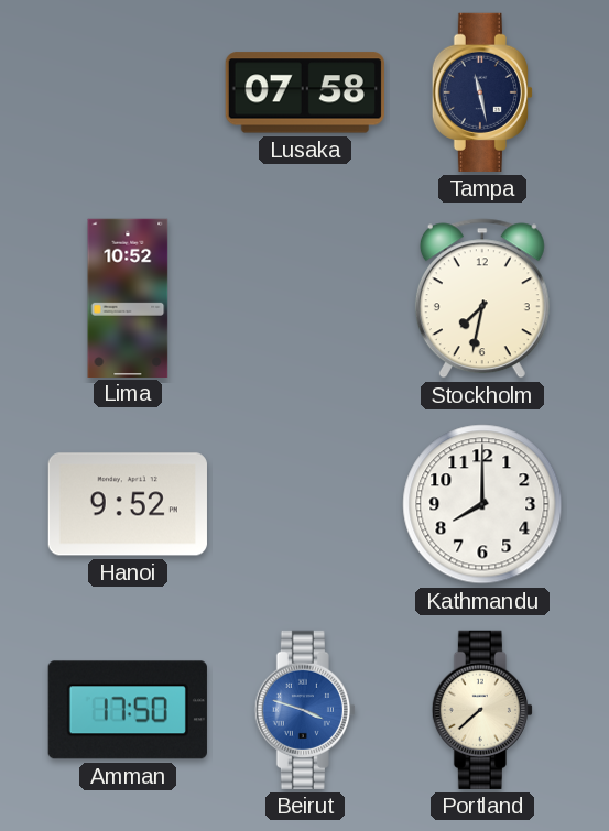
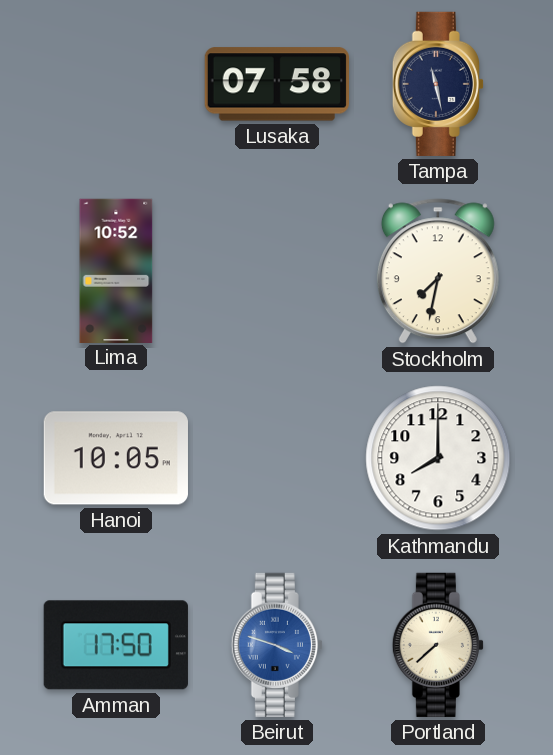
Hanoi: 9:52 -> 10:05
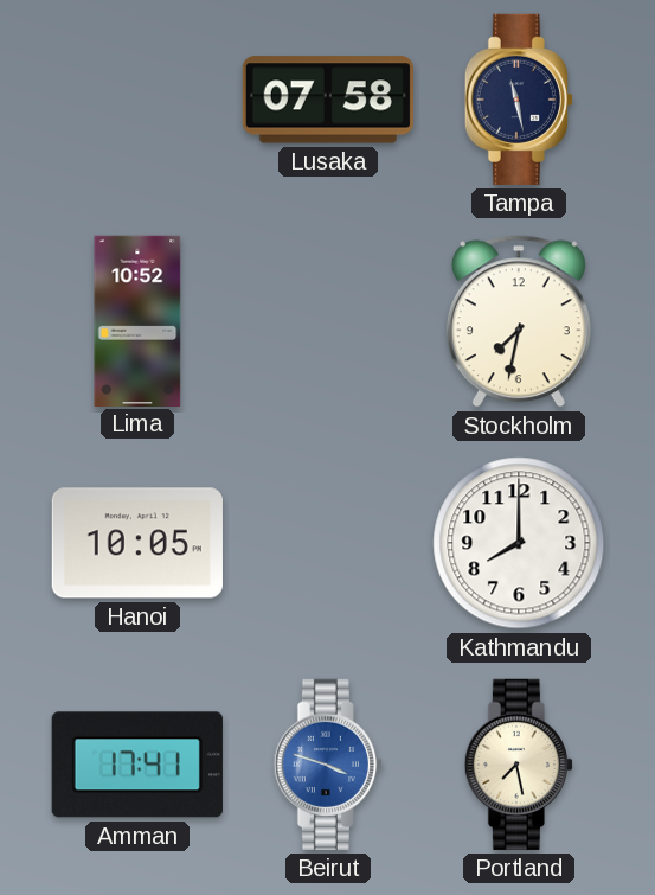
Amman: 17:50 -> 17:41
Portland: 7:38 -> 7:28
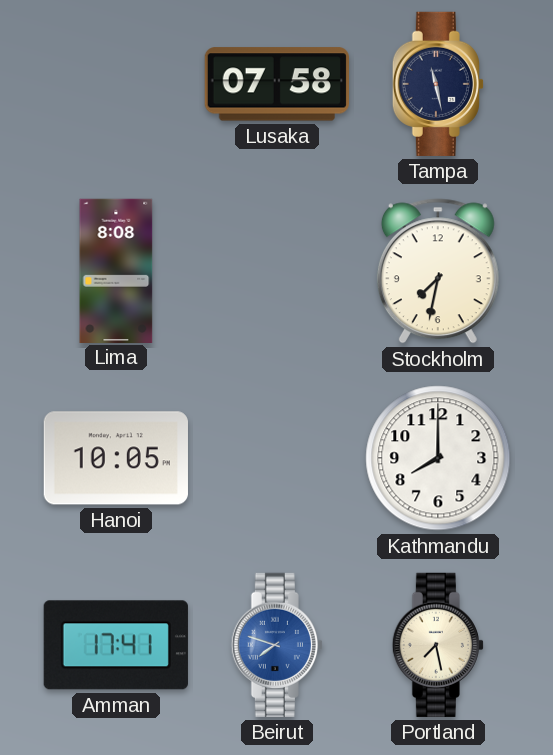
Lima: 10:52 -> 8:08
Beirut: 3:48 -> 7:48
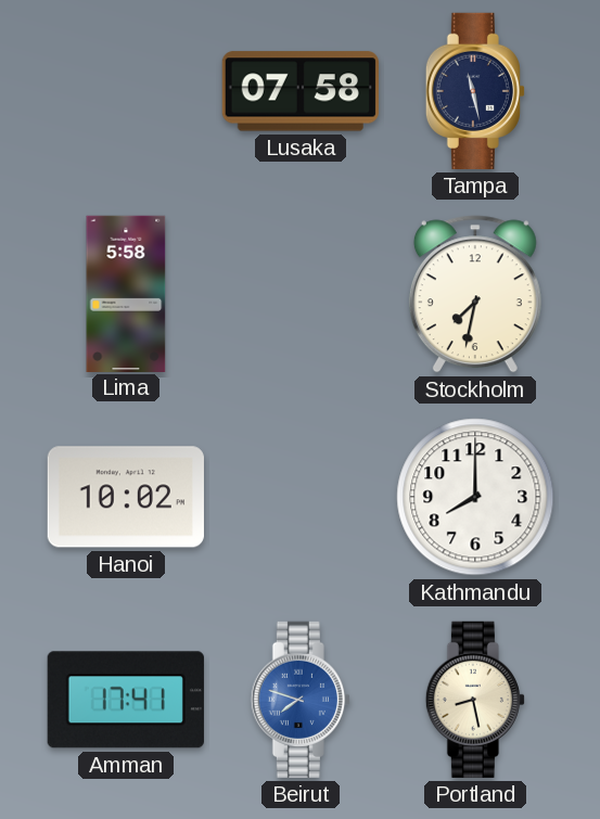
Lima: 8:08 -> 5:58
Hanoi: 10:05 -> 10:02
Portland: 7:28 -> 8:28
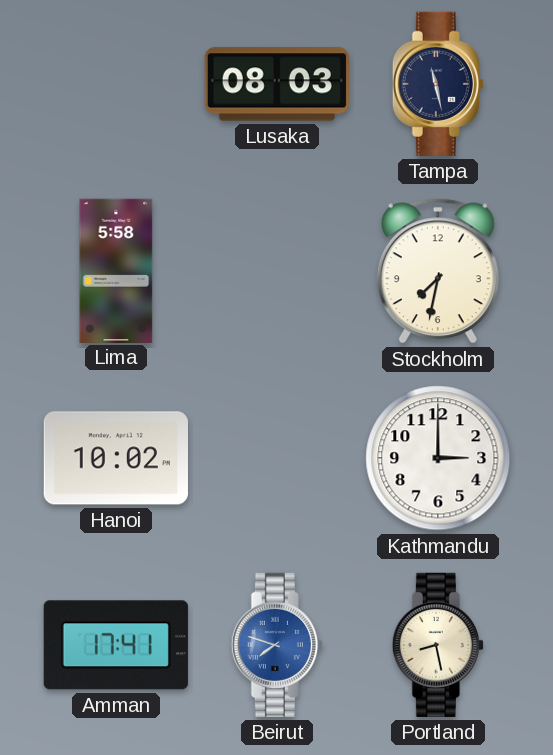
Lusaka: 07:58 -> 08:03
Kathmandu: 8:00 -> 3:00
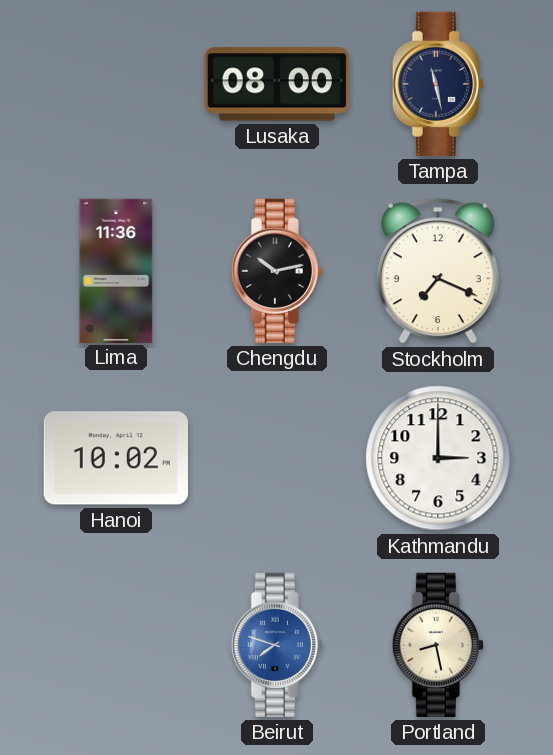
Lusaka: 08:03 -> 08:00
Lima: 5:58 -> 11:36
Chengdu: none -> 10:13
Stockholm: 7:32 -> 7:19
Amman: 17:41 -> none
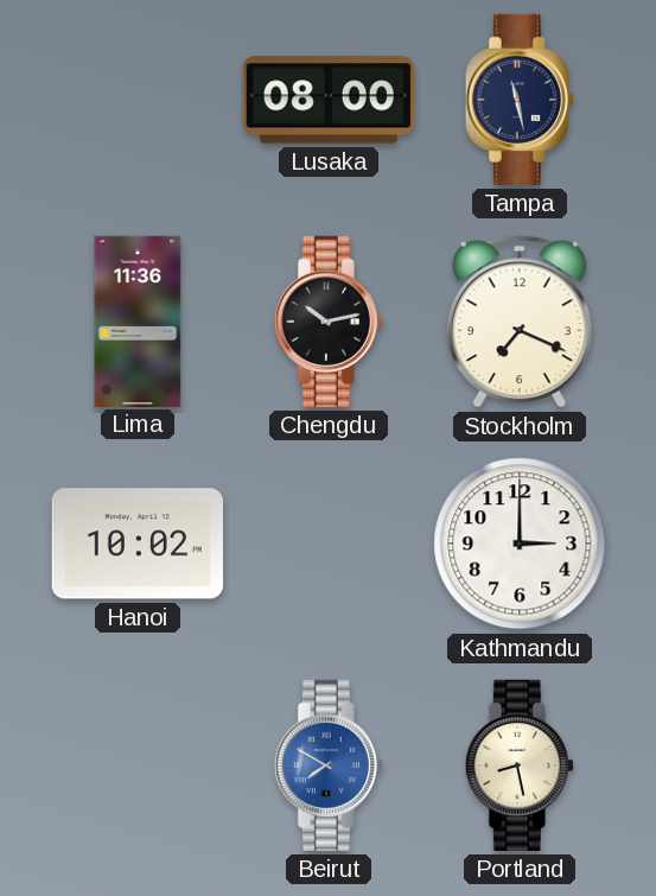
Beirut: 7:48 -> 7:50
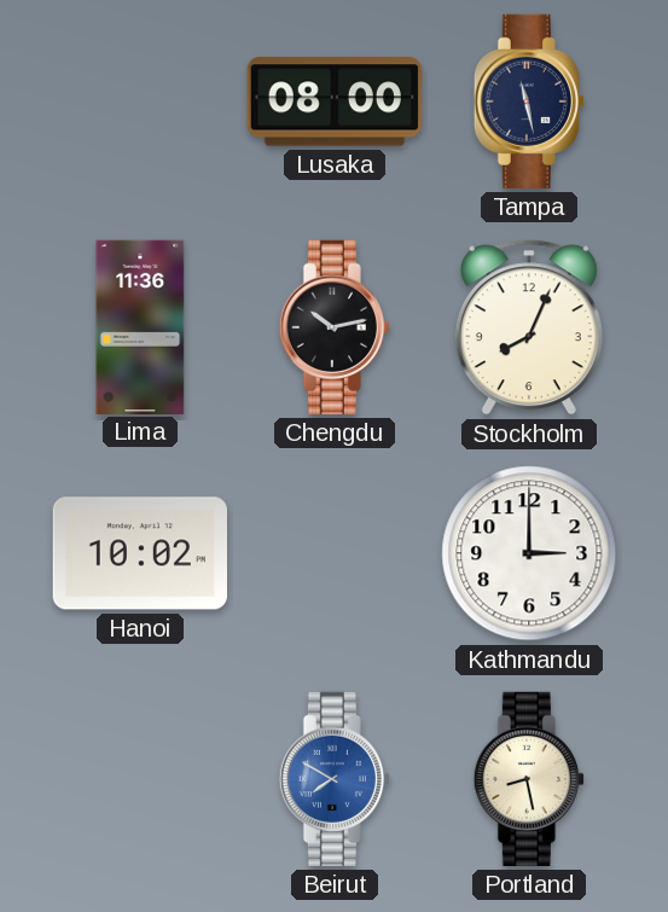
Stockholm: 7:19 -> 8:04
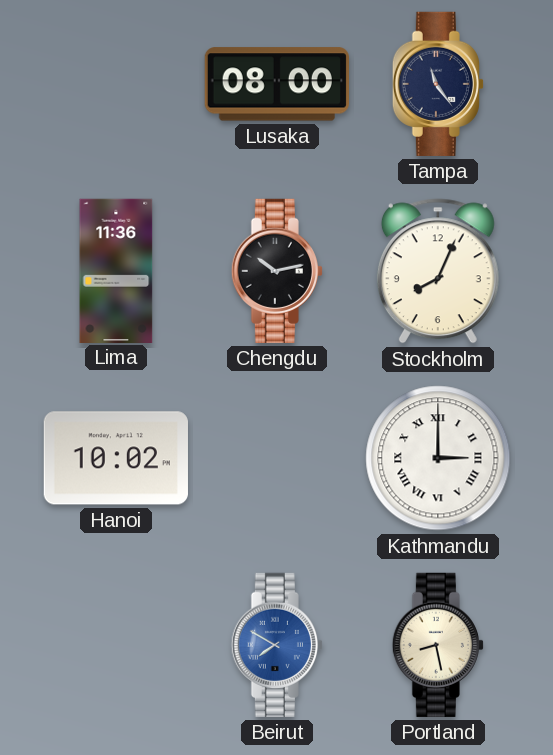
Tampa: 11:28 -> 11:24
Kathmandu numerals: Arabic -> Roman
